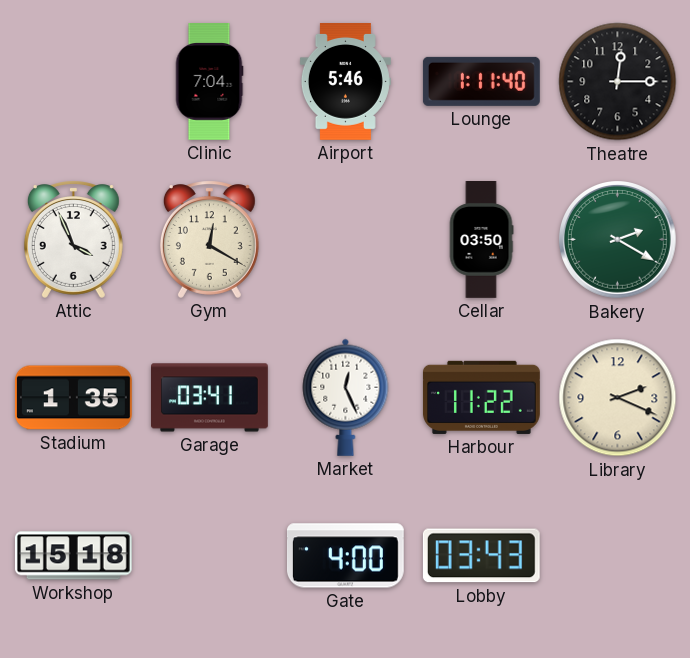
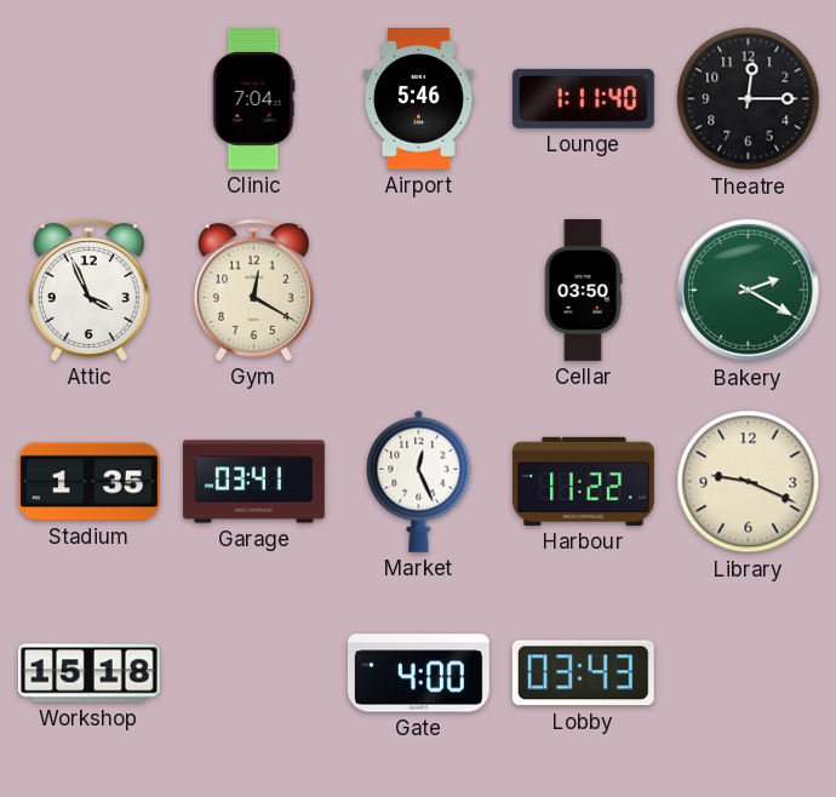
Library: 2:19 -> 9:19
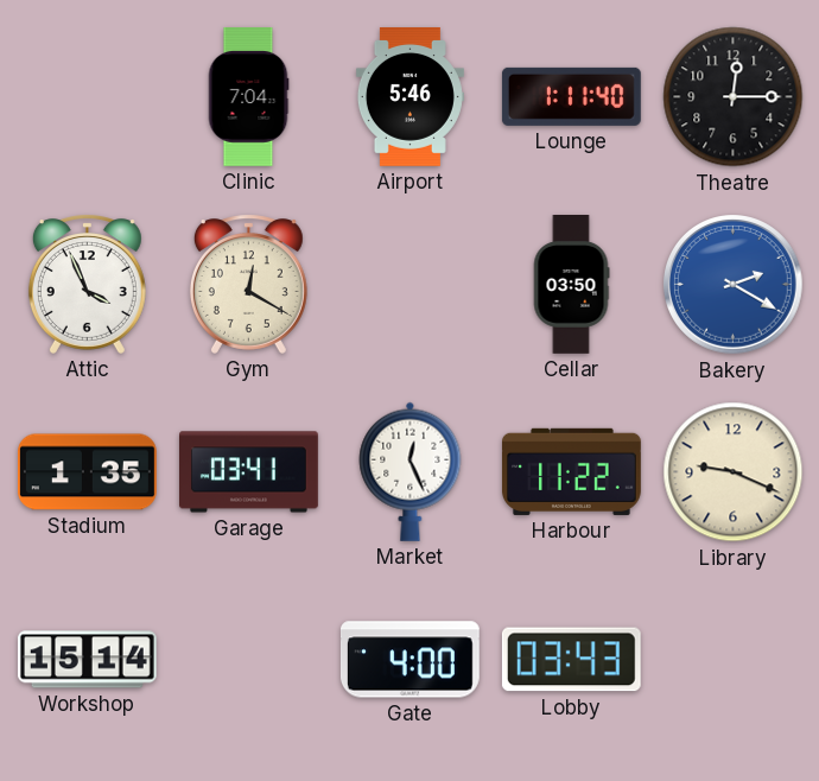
Bakery dial: green -> blue
Workshop: 15:18 -> 15:14
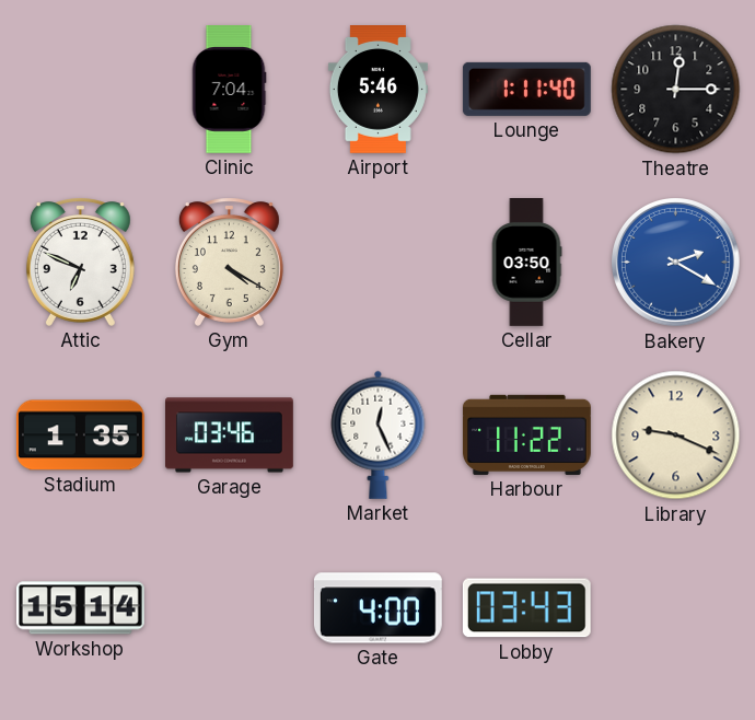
Attic: 3:56 -> 6:49
Gym: 12:20 -> 4:20
Garage: 03:41 -> 03:46
